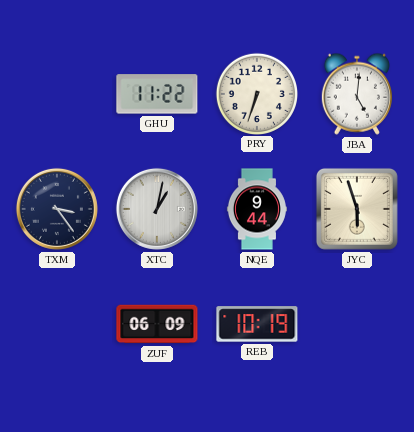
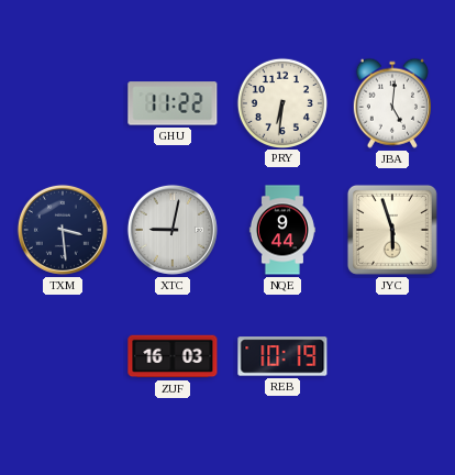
PRY: 6:33 -> 6:31
TXM: 3:24 -> 3:29
XTC: 1:02 -> 9:02
ZUF: 06:09 -> 16:03
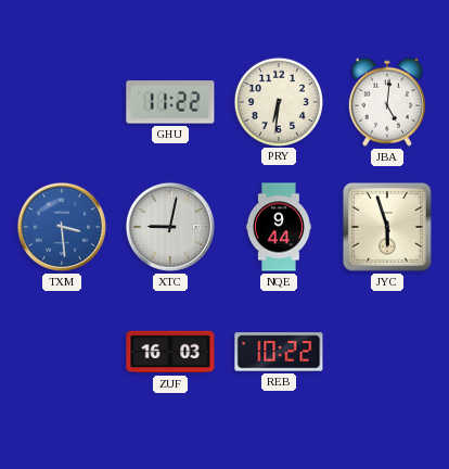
TXM dial: navy -> blue
REB: 10:19 -> 10:22
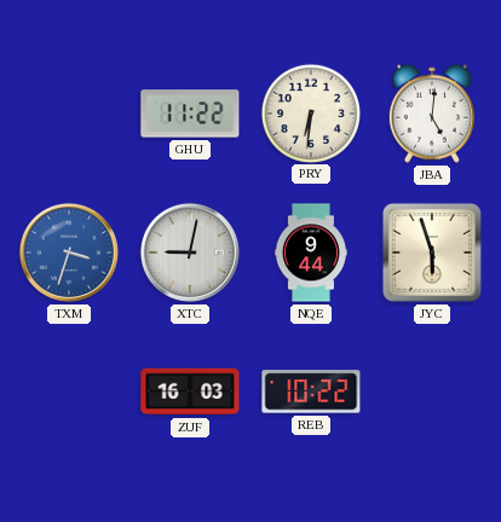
TXM: 3:29 -> 3:33
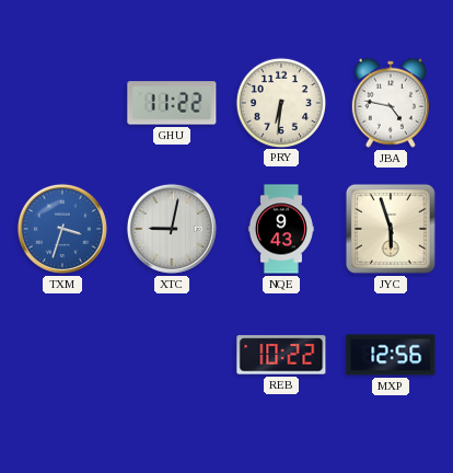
JBA: 5:01 -> 4:47
NQE: 9:44 -> 9:43
ZUF: 16:03 -> none
MXP: none -> 12:56
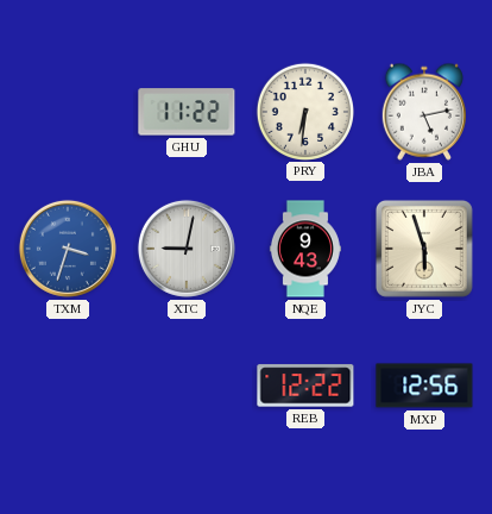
JBA: 4:47 -> 5:13
REB: 10:22 -> 12:22
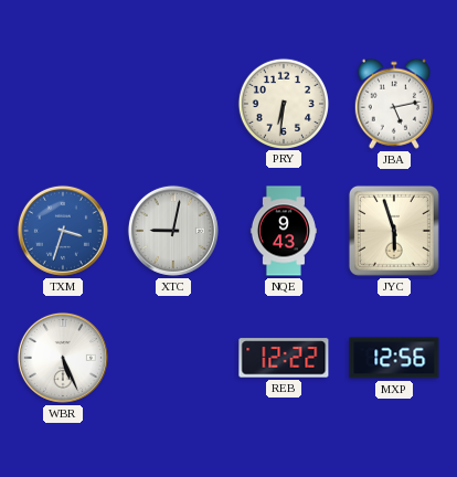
GHU: 11:22 -> none
WBR: none -> 5:26
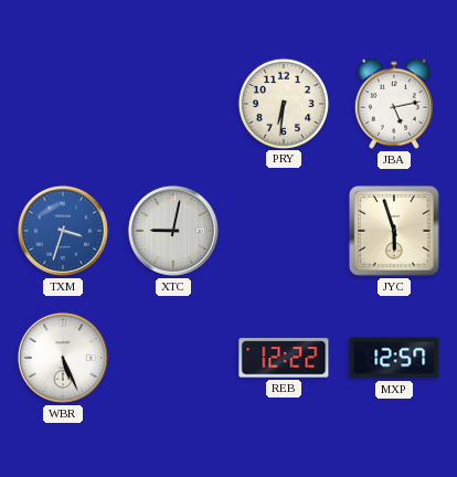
NQE: 9:43 -> none
MXP: 12:56 -> 12:57
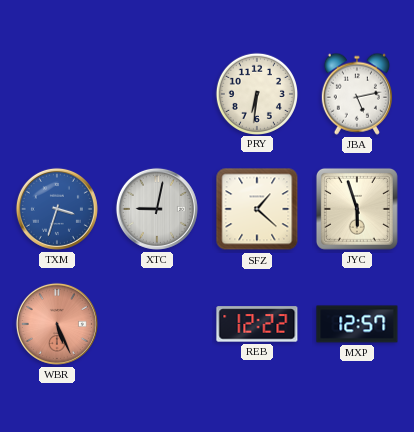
SFZ: none -> 1:22
WBR dial: white -> salmon
